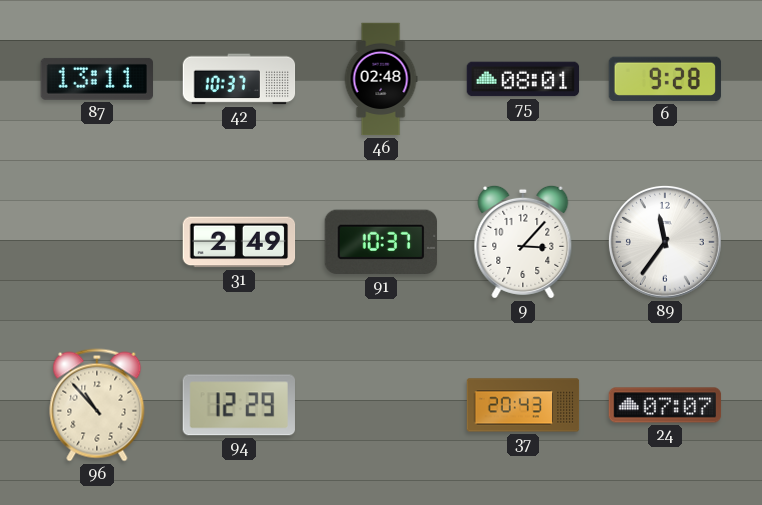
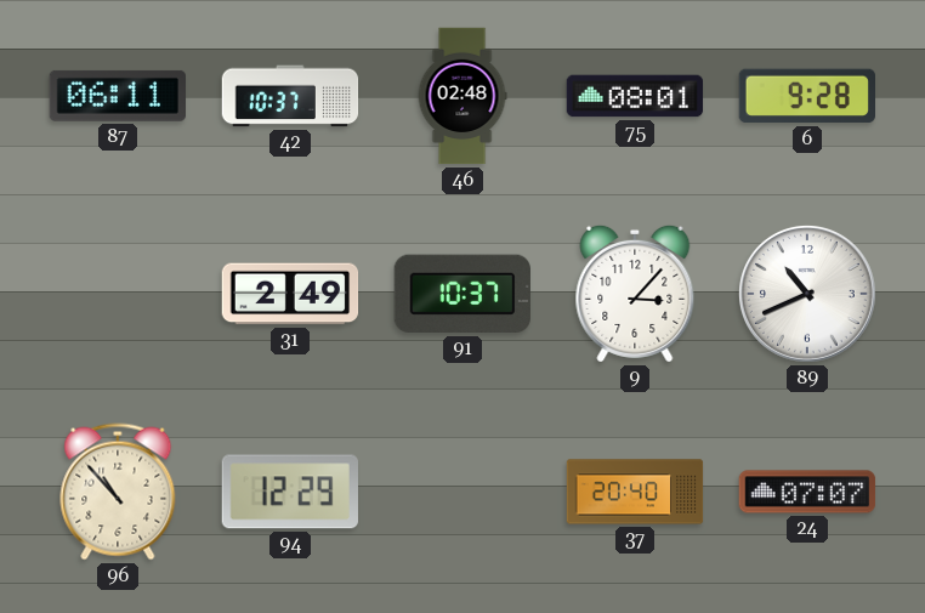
87: 13:11 -> 06:11
89: 11:36 -> 10:41
37: 20:43 -> 20:40
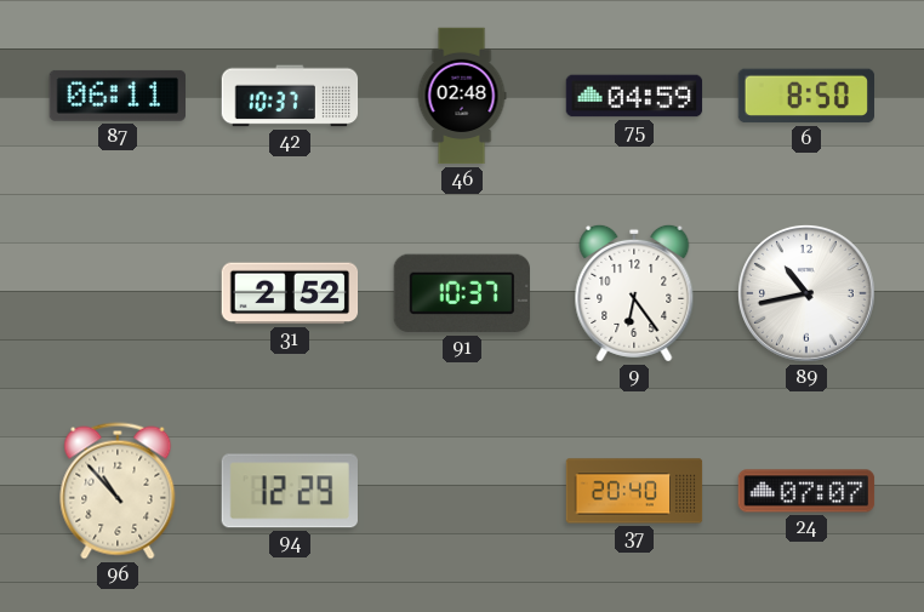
75: 08:01 -> 04:59
6: 9:28 -> 8:50
31: 2:49 -> 2:52
9: 3:07 -> 6:24
89: 10:41 -> 10:43
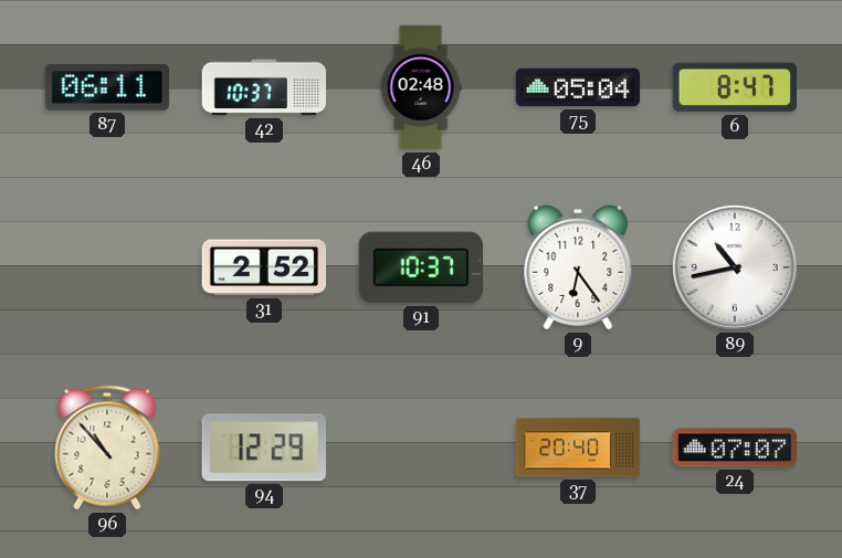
75: 04:59 -> 05:04
6: 8:50 -> 8:47
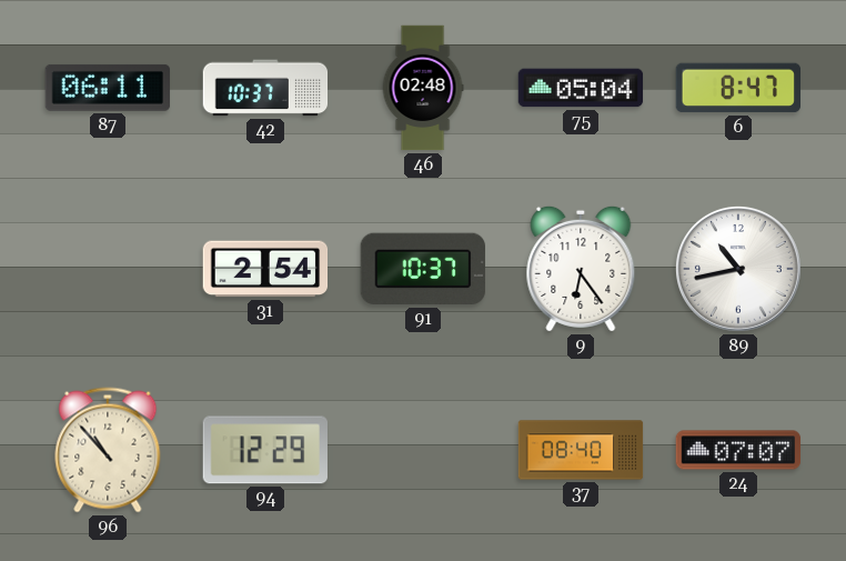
31: 2:52 -> 2:54
37: 20:40 -> 08:40
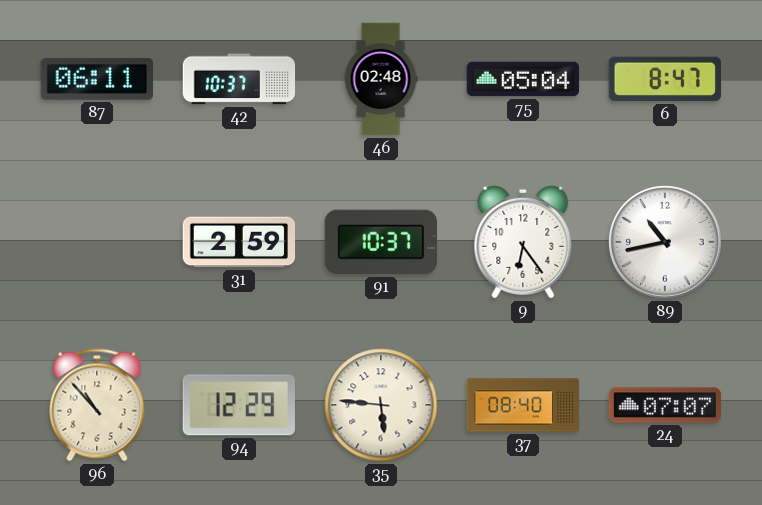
31: 2:54 -> 2:59
35: none -> 5:46
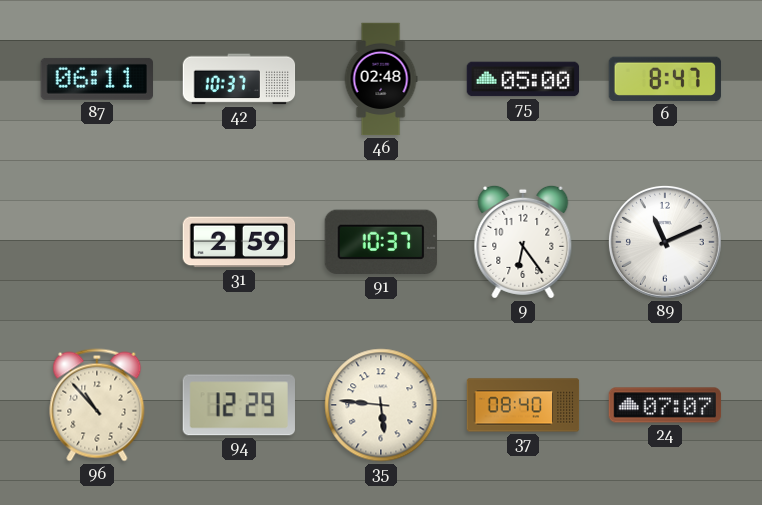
75: 05:04 -> 05:00
89: 10:43 -> 11:11
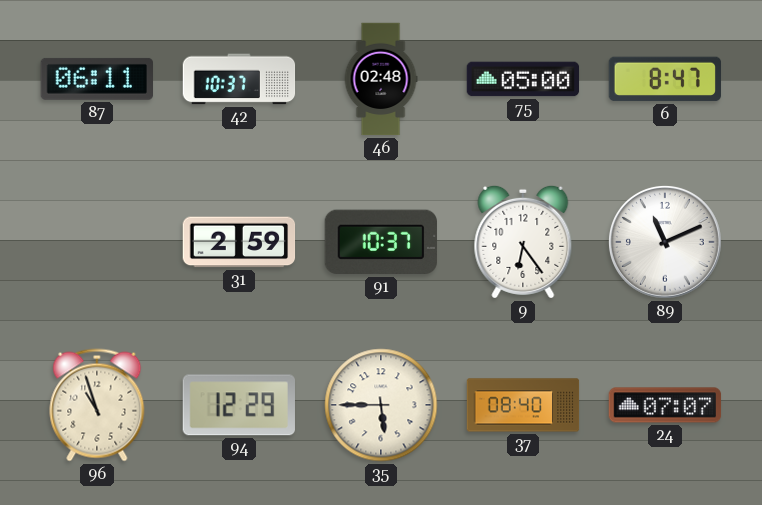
96: 10:53 -> 10:57
35: 5:46 -> 5:45
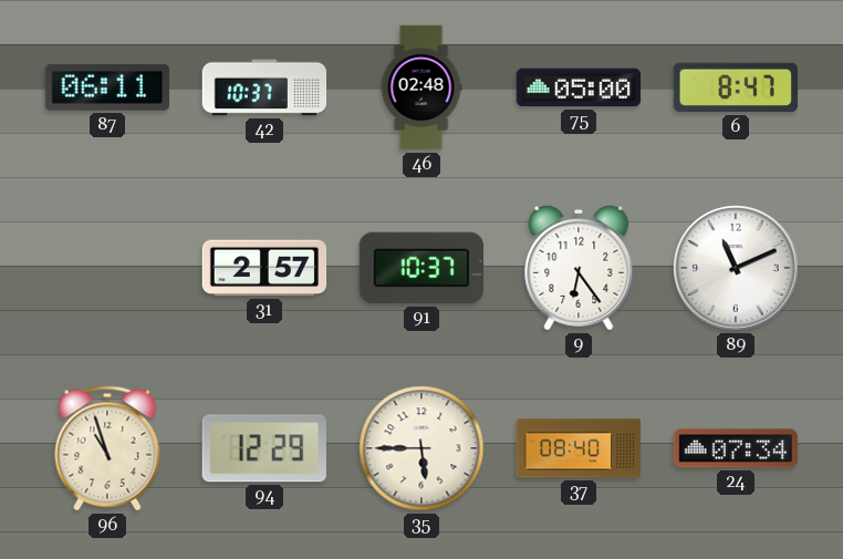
31: 2:59 -> 2:57
24: 07:07 -> 07:34
